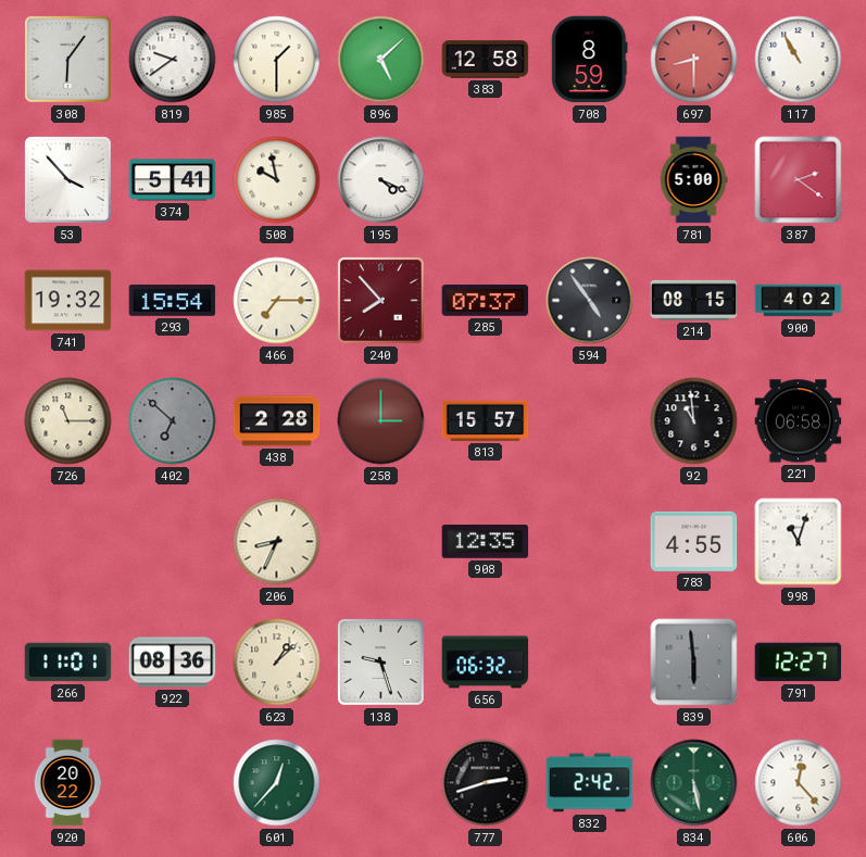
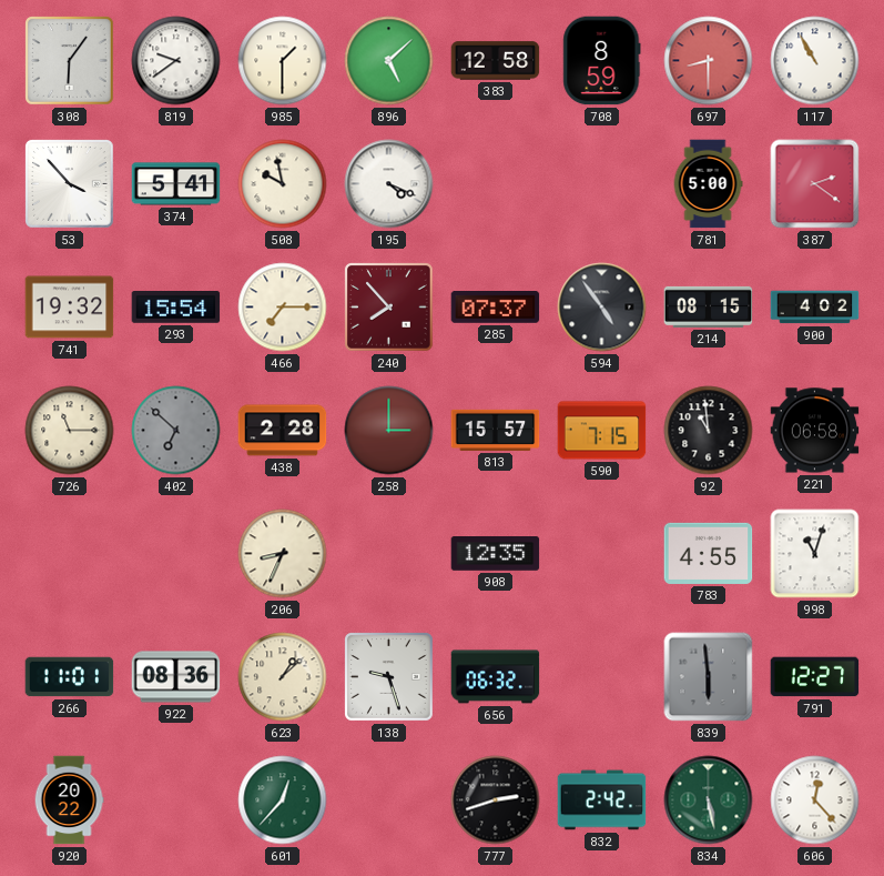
590: none -> 7:15
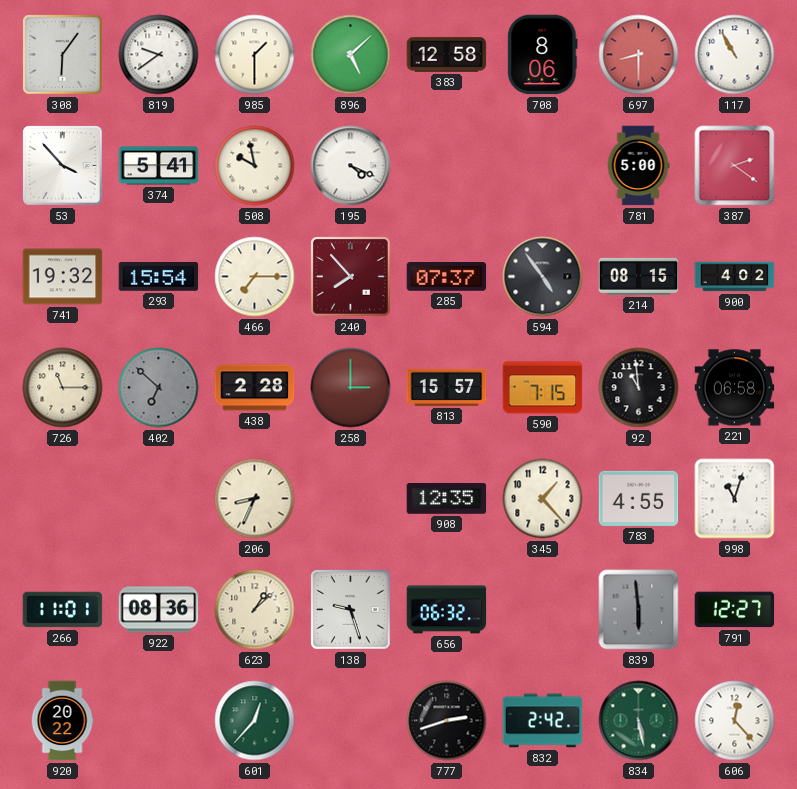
708: 8:59 -> 8:06
345: none -> 1:23
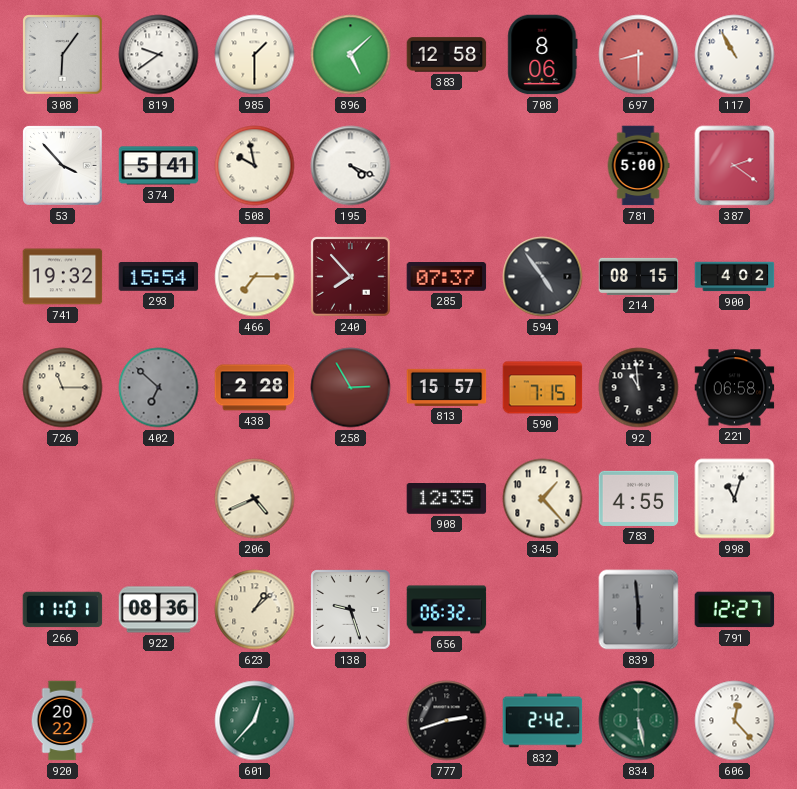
258: 3:00 -> 2:55
206: 8:34 -> 4:41
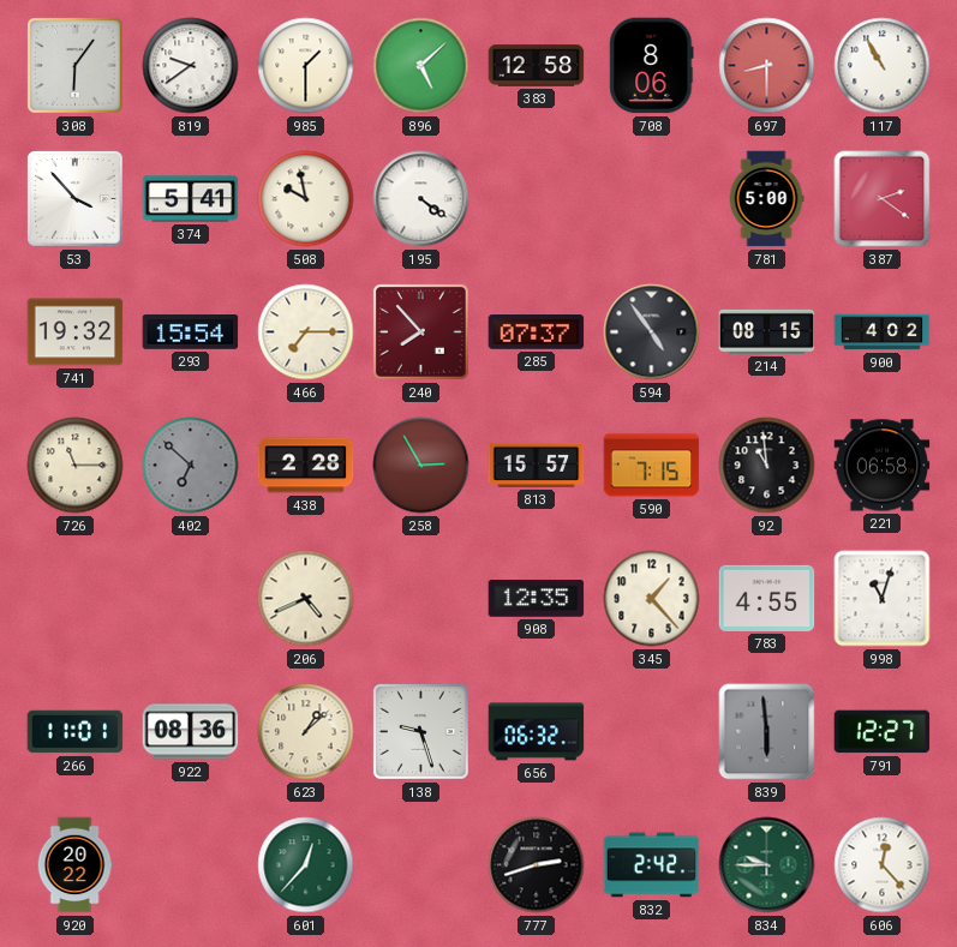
195: 4:19 -> 4:21
834: 5:28 -> 9:45
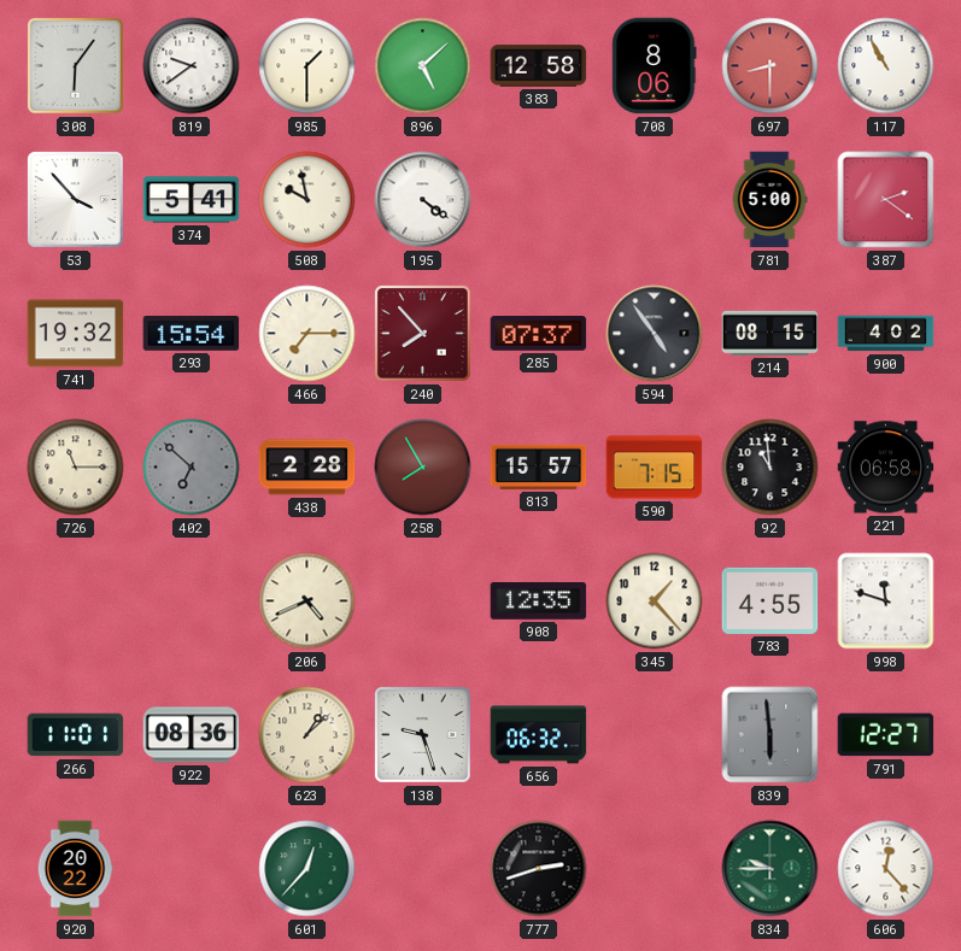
258: 2:55 -> 7:55
998: 11:03 -> 11:48
832: 2:42 -> none
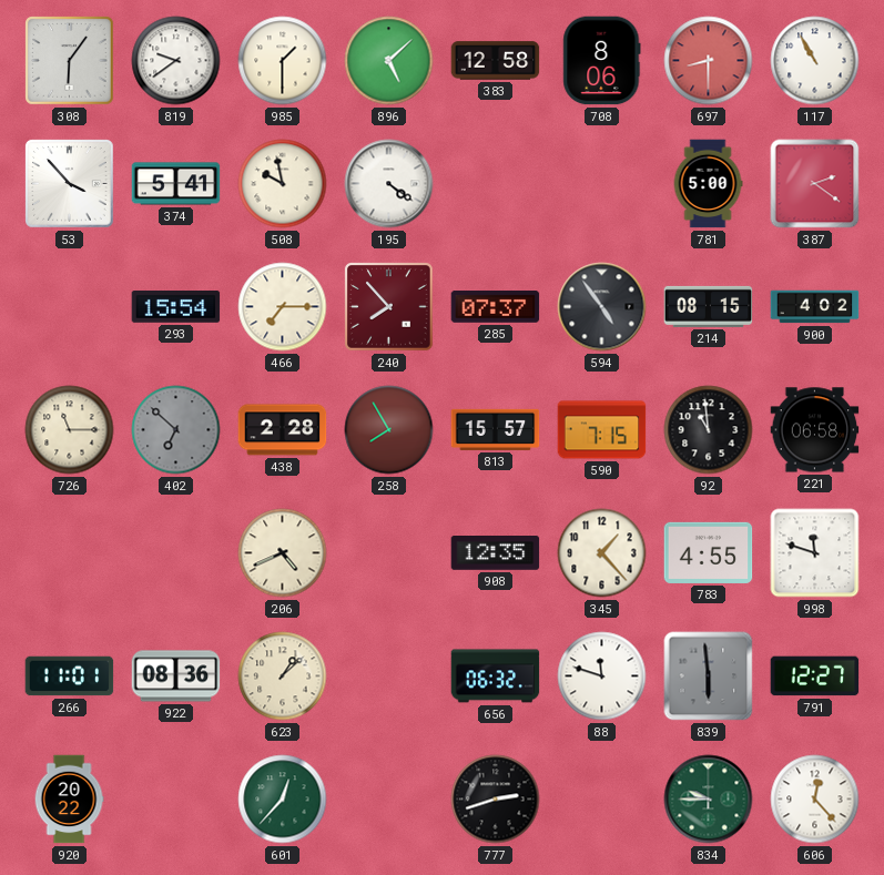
741: 19:32 -> none
138: 9:27 -> none
88: none -> 11:48
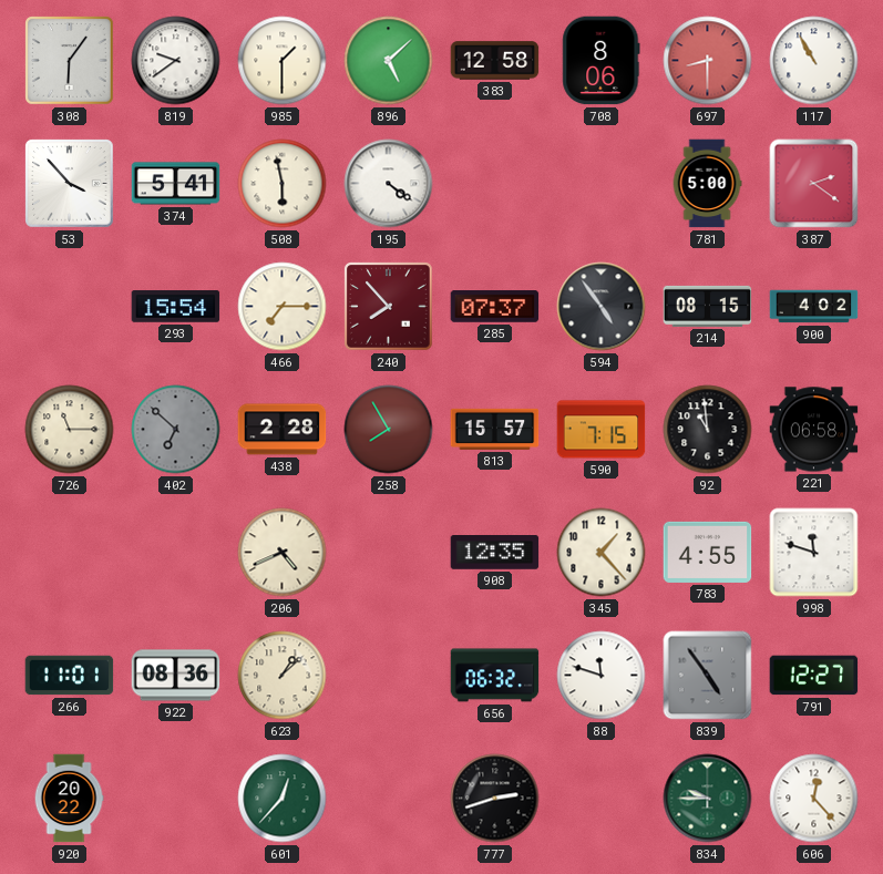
508: 9:58 -> 5:58
839: 5:59 -> 4:54
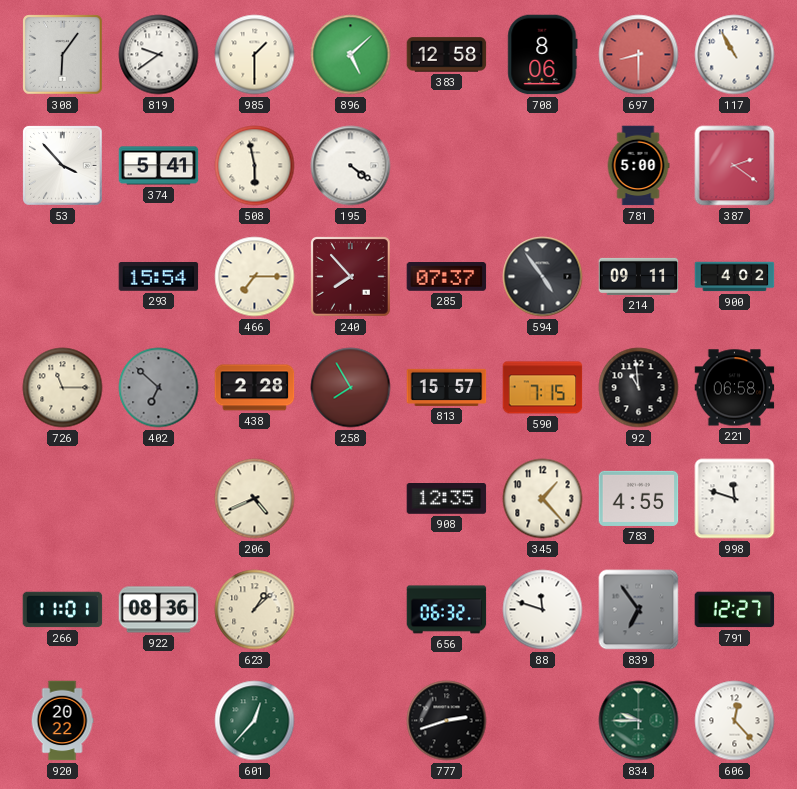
214: 08:15 -> 09:11
839: 4:54 -> 6:54
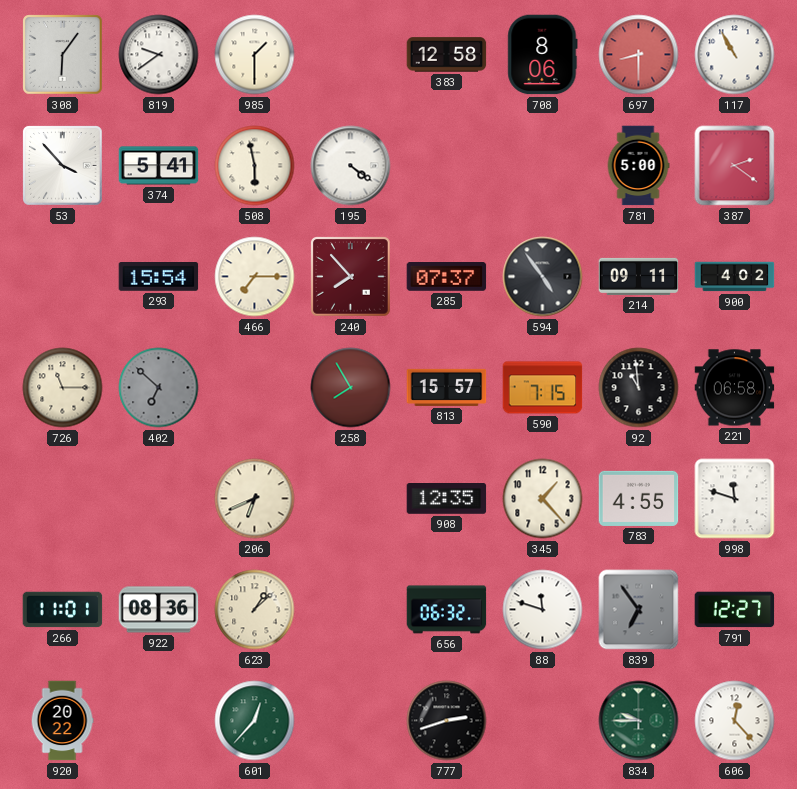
896: 5:08 -> none
438: 2:28 -> none
206: 4:41 -> 6:41
